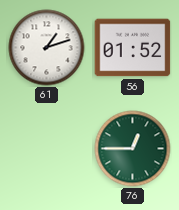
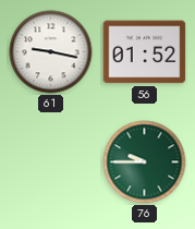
61: 1:12 -> 9:17
76: 12:45 -> 9:45
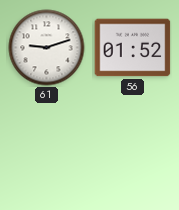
61: 9:17 -> 9:12
76: 9:45 -> none
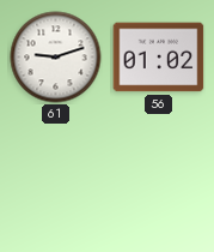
56: 01:52 -> 01:02
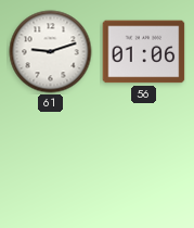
56: 01:02 -> 01:06
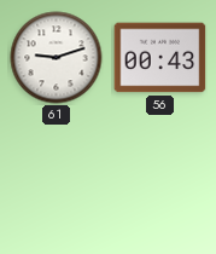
56: 01:06 -> 00:43
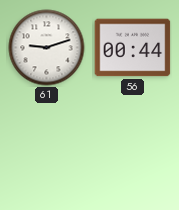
56: 00:43 -> 00:44
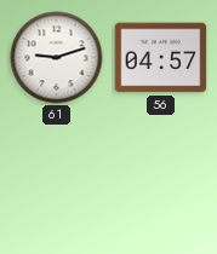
56: 00:44 -> 04:57
